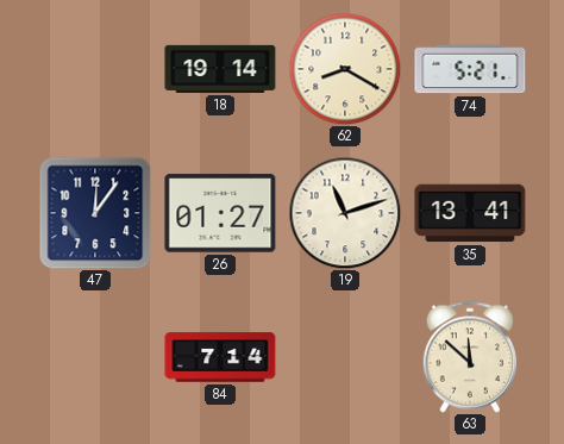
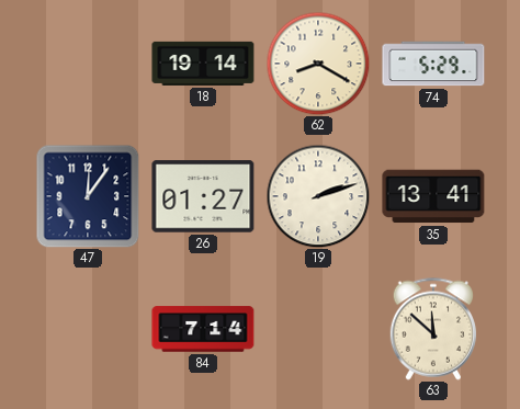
74: 5:21 -> 5:29
19: 11:12 -> 2:12
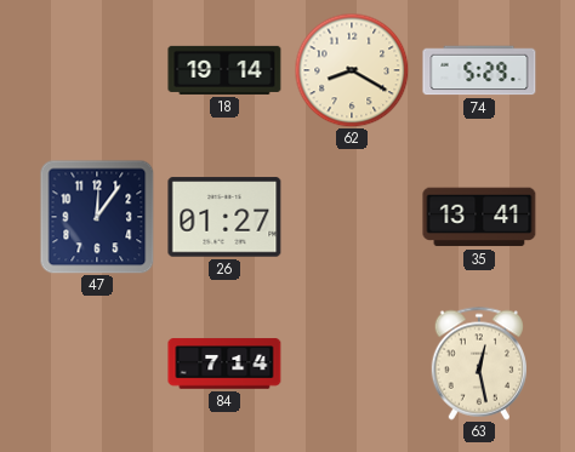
19: 2:12 -> none
63: 11:52 -> 12:28
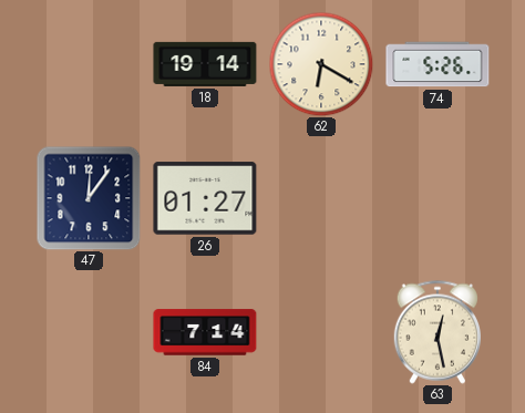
62: 8:20 -> 6:20
74: 5:29 -> 5:26
35: 13:41 -> none
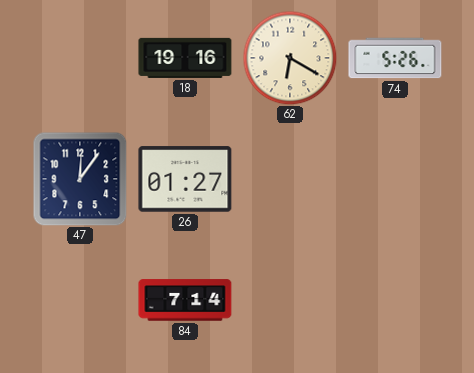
18: 19:14 -> 19:16
63: 12:28 -> none
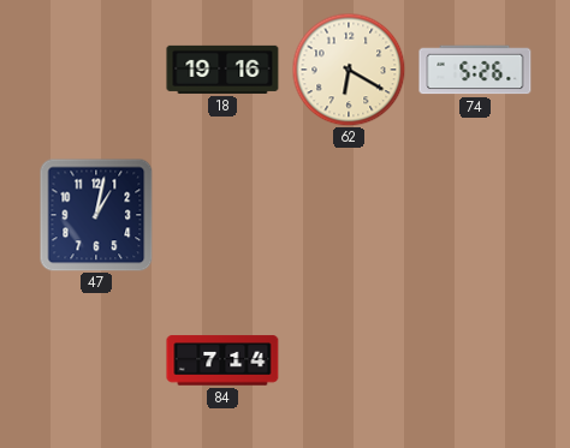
47: 12:06 -> 1:02
26: 01:27 -> none
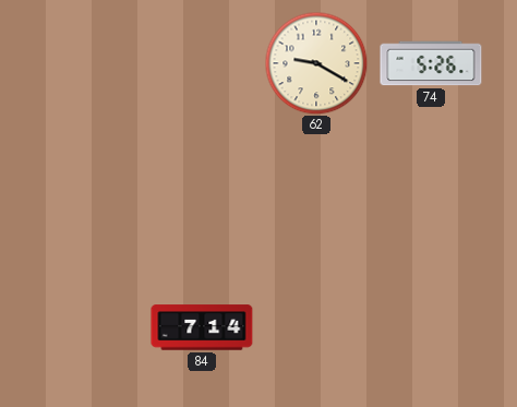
18: 19:16 -> none
62: 6:20 -> 9:20
47: 1:02 -> none
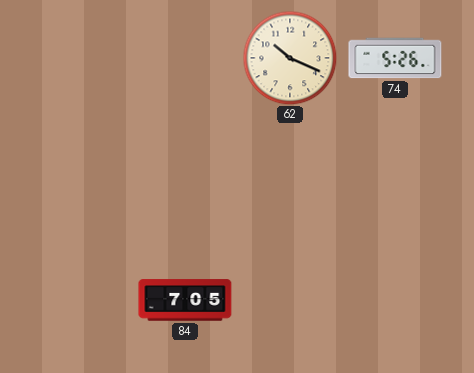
62: 9:20 -> 10:19
84: 7:14 -> 7:05
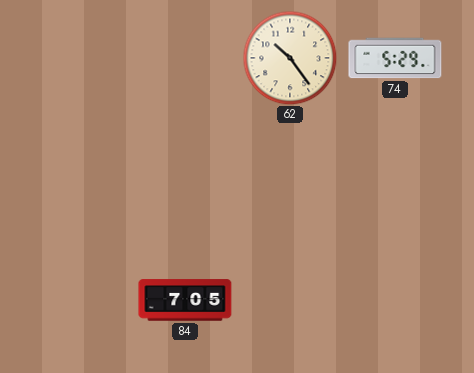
62: 10:19 -> 10:24
74: 5:26 -> 5:29
